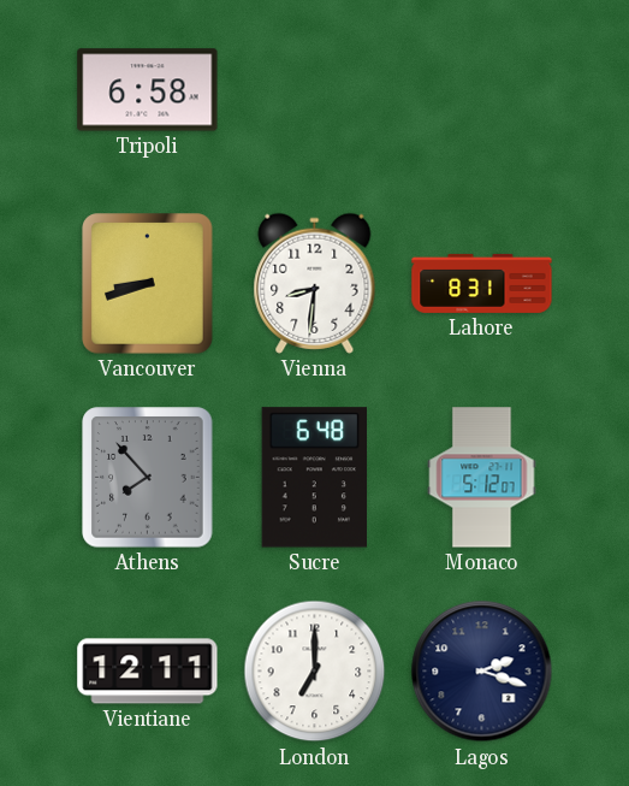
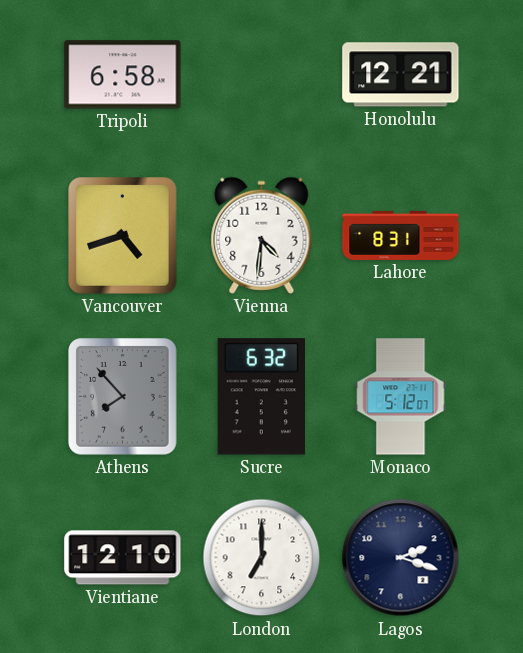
Honolulu: none -> 12:21
Vancouver: 8:42 -> 4:42
Vienna: 8:31 -> 4:31
Sucre: 6:48 -> 6:32
Vientiane: 12:11 -> 12:10
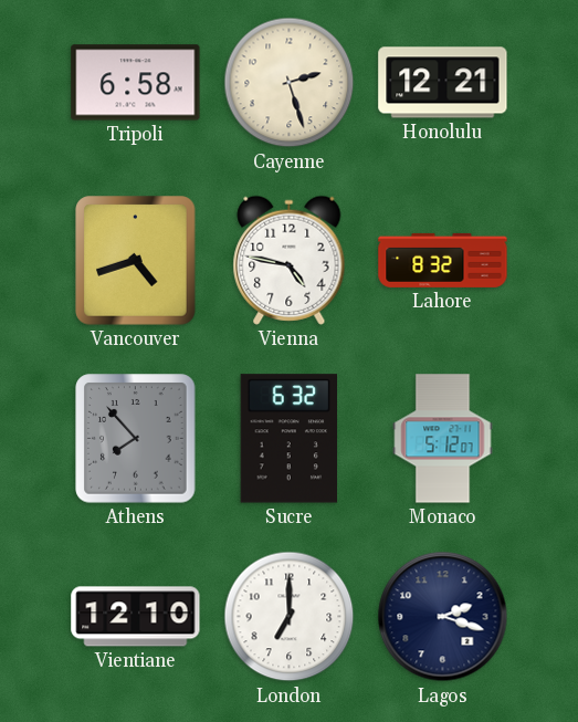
Cayenne: none -> 2:27
Vienna: 4:31 -> 4:47
Lahore: 8:31 -> 8:32
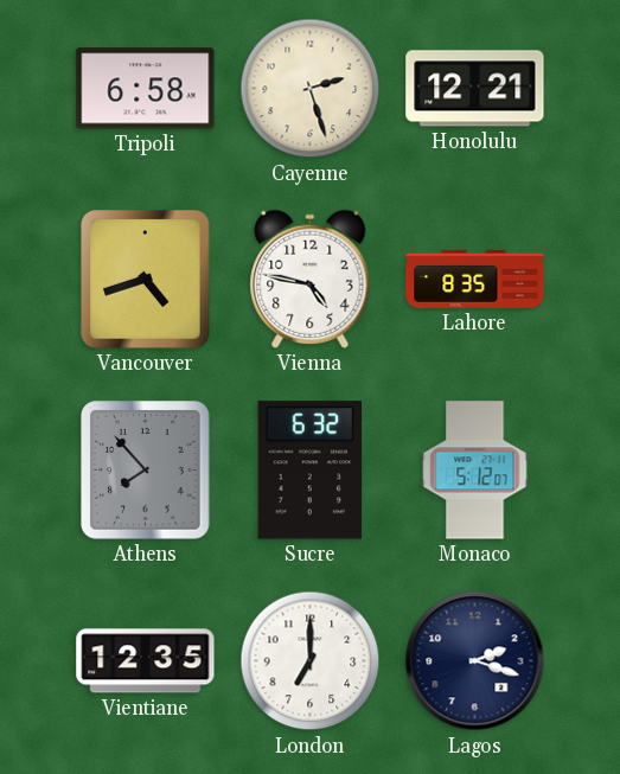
Lahore: 8:32 -> 8:35
Vientiane: 12:10 -> 12:35
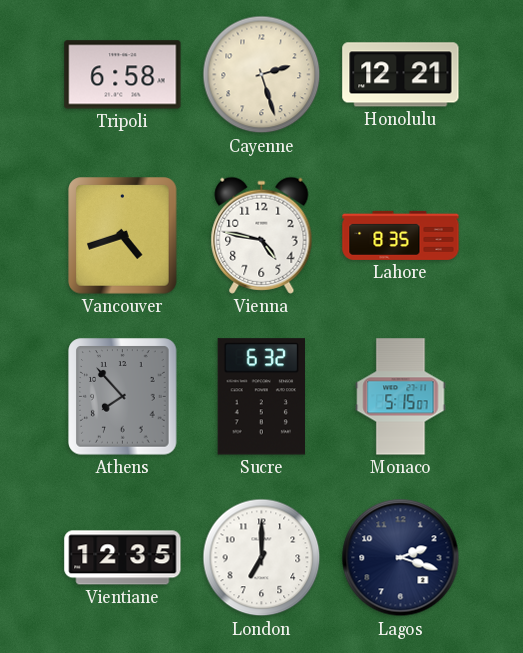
Monaco: 5:12 -> 5:15
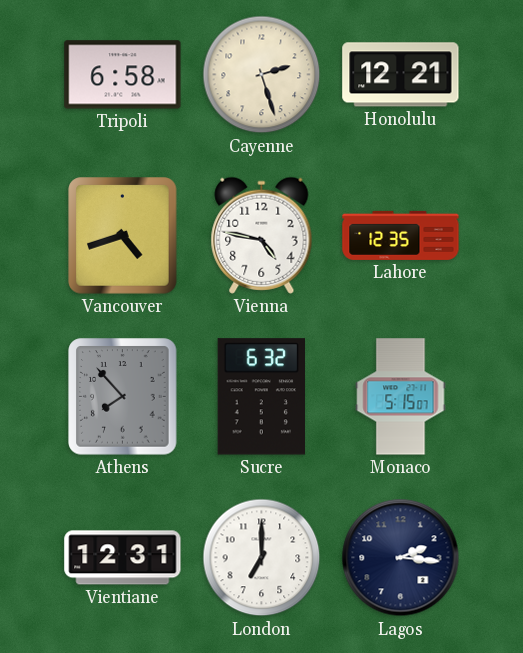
Lahore: 8:35 -> 12:35
Vientiane: 12:35 -> 12:31
Lagos: 2:18 -> 2:16
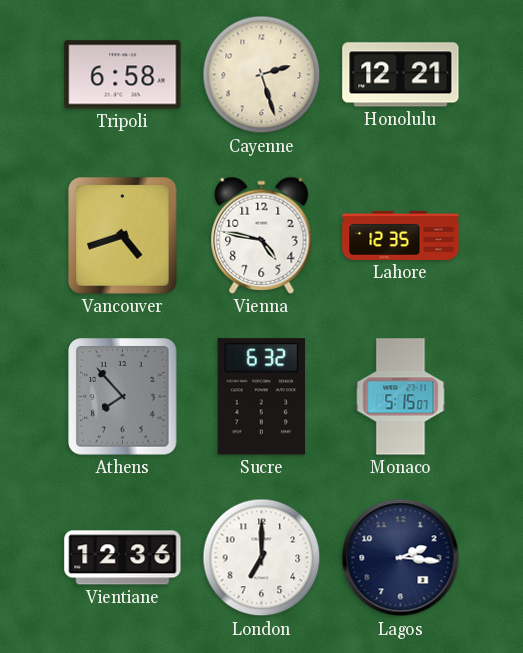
Vientiane: 12:31 -> 12:36
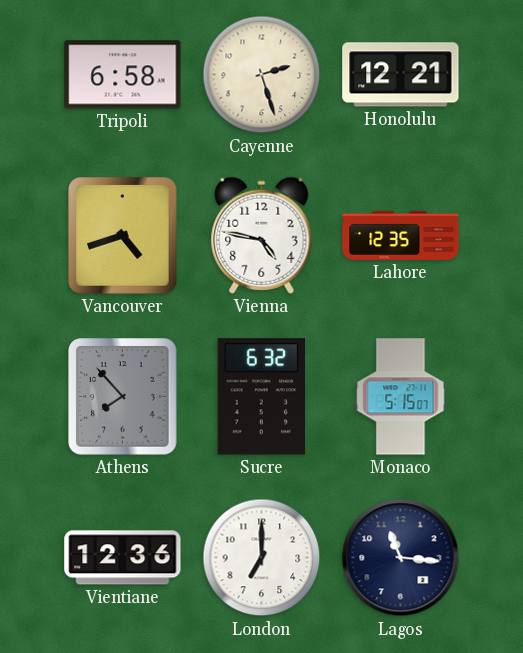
Lagos: 2:16 -> 11:16
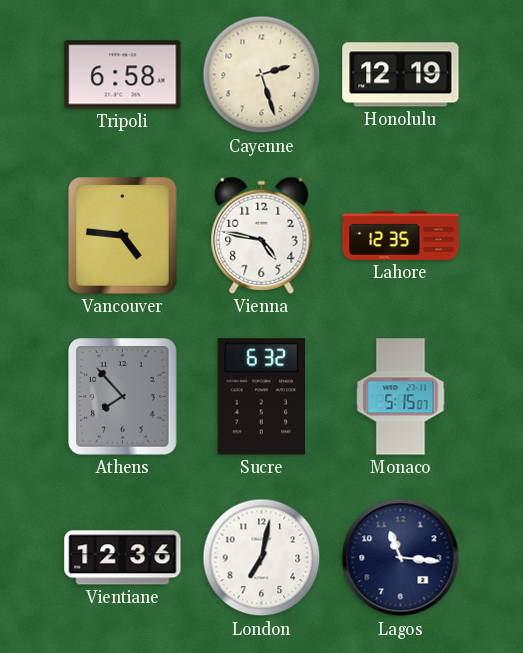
Honolulu: 12:21 -> 12:19
Vancouver: 4:42 -> 4:46
London: 7:00 -> 7:02
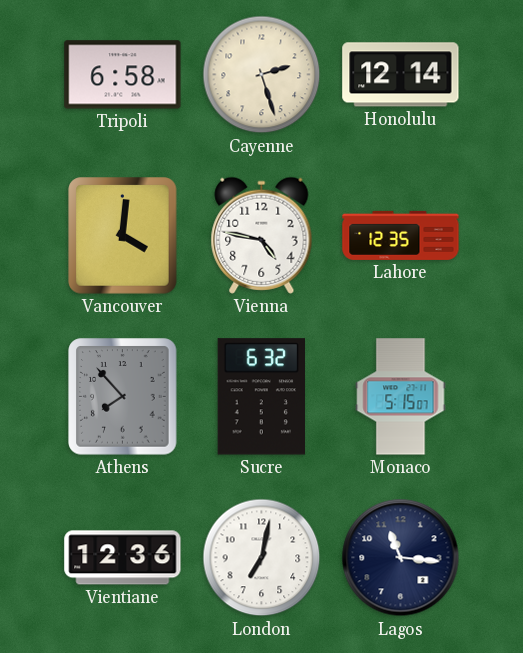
Honolulu: 12:19 -> 12:14
Vancouver: 4:46 -> 4:01
